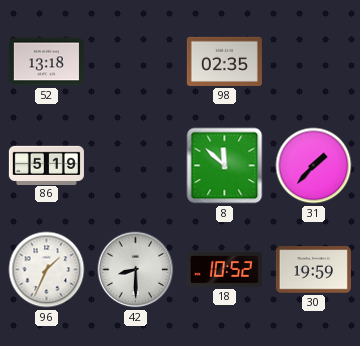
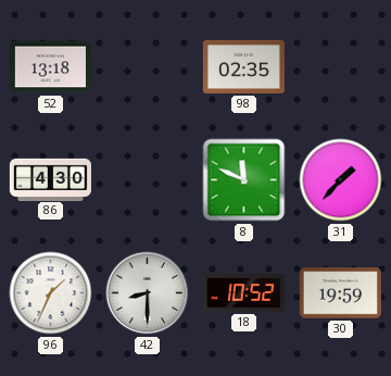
86: 5:19 -> 4:30
8: 11:52 -> 11:49
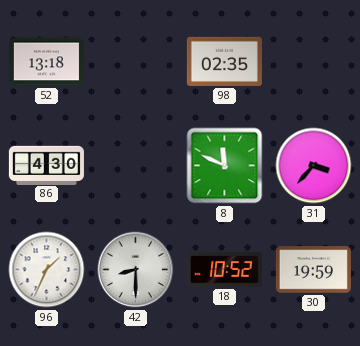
31: 1:37 -> 3:37
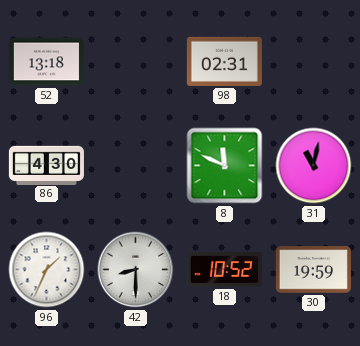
98: 02:35 -> 02:31
31: 3:37 -> 11:02
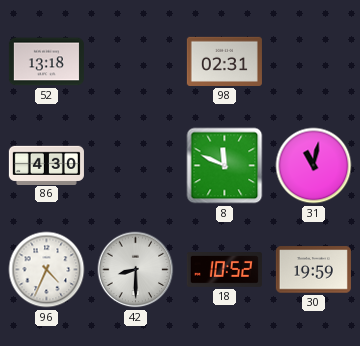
96: 1:34 -> 4:34
